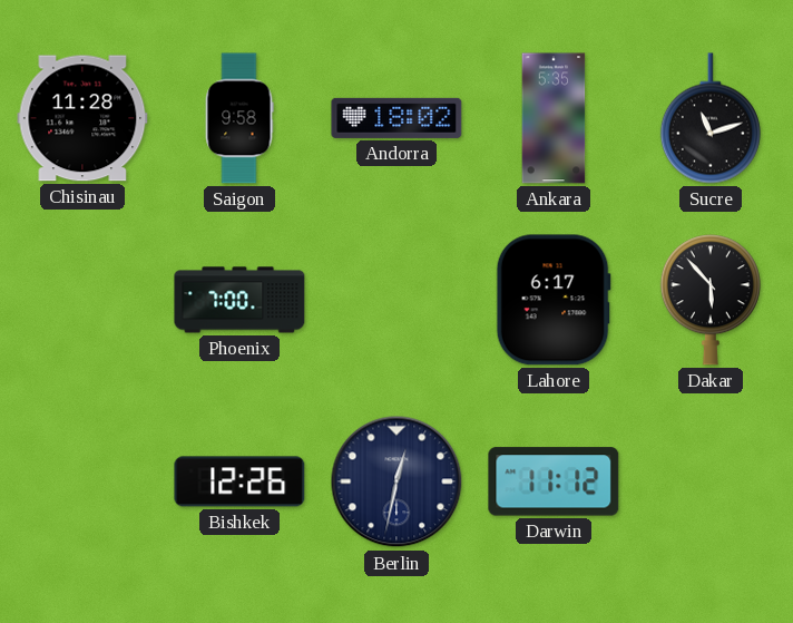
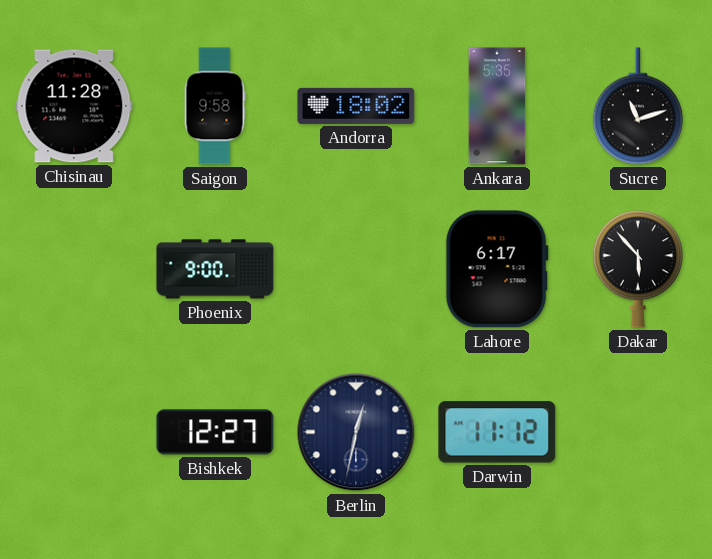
Phoenix: 7:00 -> 9:00
Bishkek: 12:26 -> 12:27
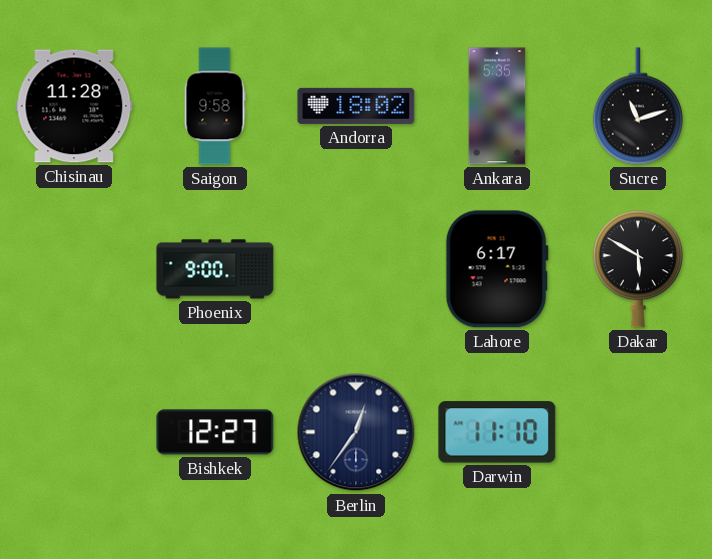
Dakar: 5:53 -> 5:50
Berlin: 12:32 -> 12:36
Darwin: 11:12 -> 11:10
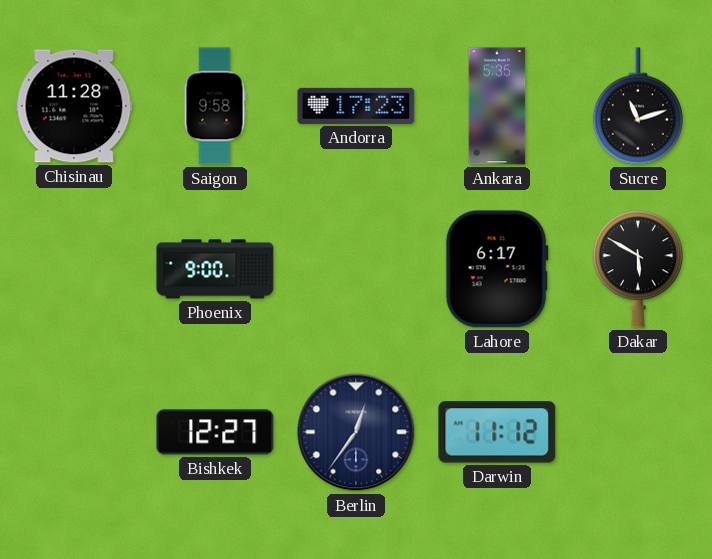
Andorra: 18:02 -> 17:23
Darwin: 11:10 -> 11:12
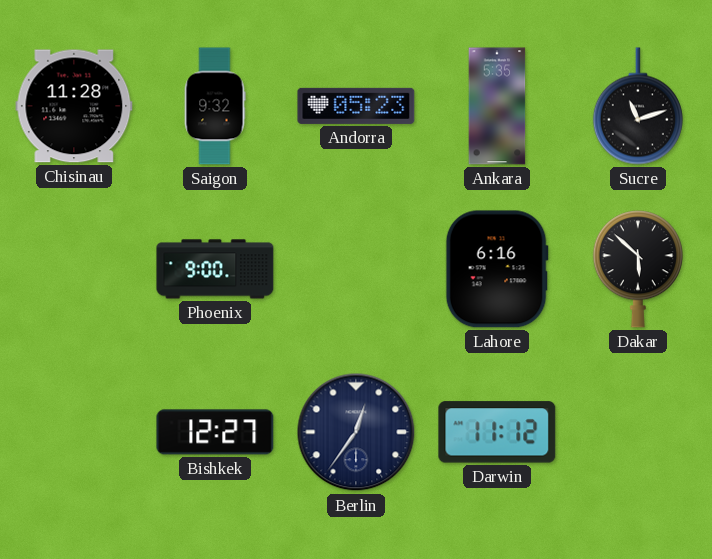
Saigon: 9:58 -> 9:32
Andorra: 17:23 -> 05:23
Lahore: 6:17 -> 6:16
Dakar: 5:50 -> 5:52
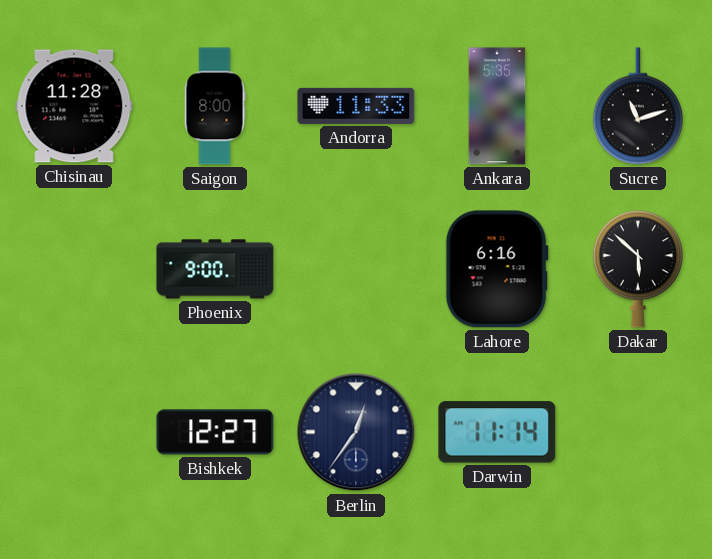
Saigon: 9:32 -> 8:00
Andorra: 05:23 -> 11:33
Darwin: 11:12 -> 11:14
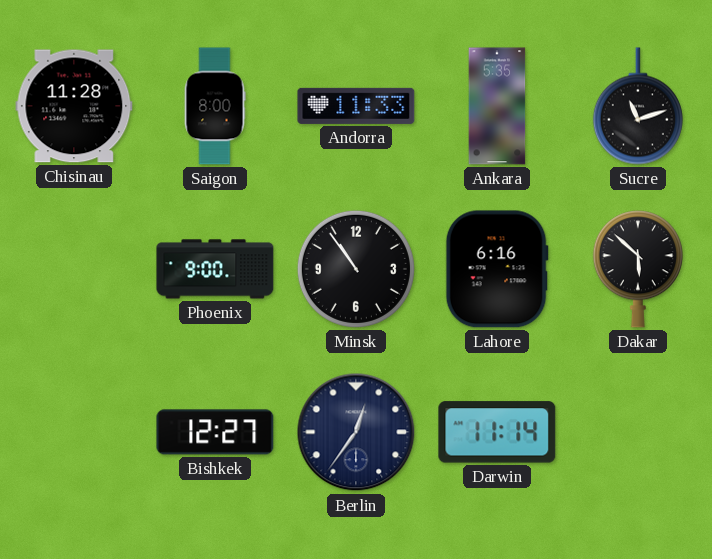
Minsk: none -> 10:54
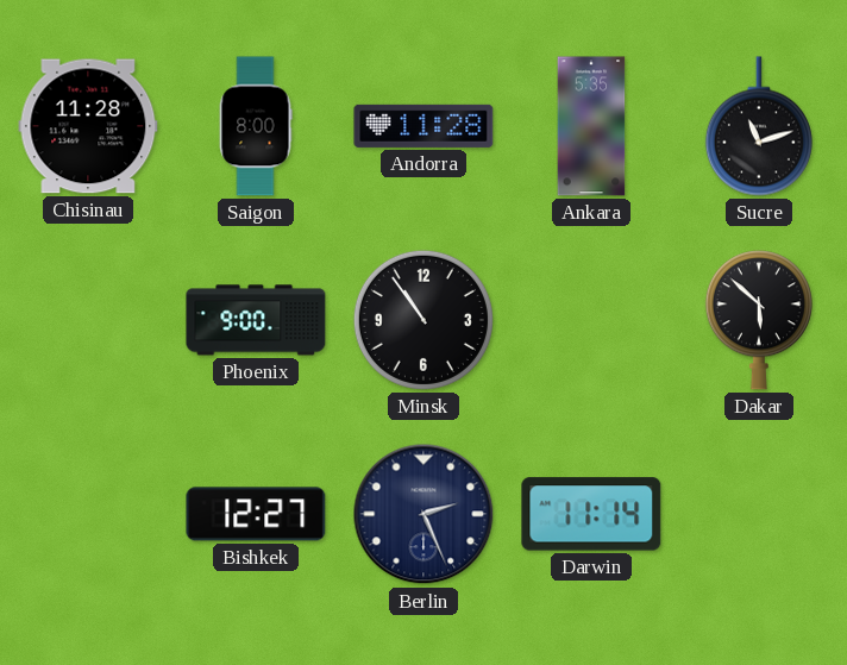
Andorra: 11:33 -> 11:28
Lahore: 6:16 -> none
Berlin: 12:36 -> 2:26
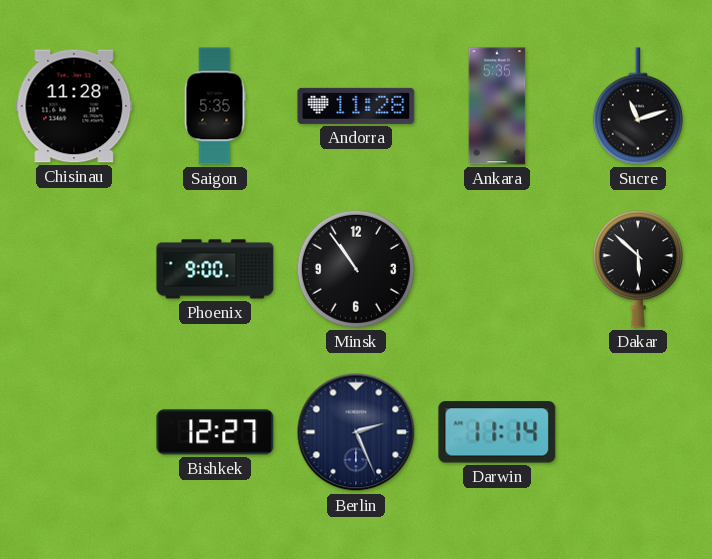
Saigon: 8:00 -> 5:35
